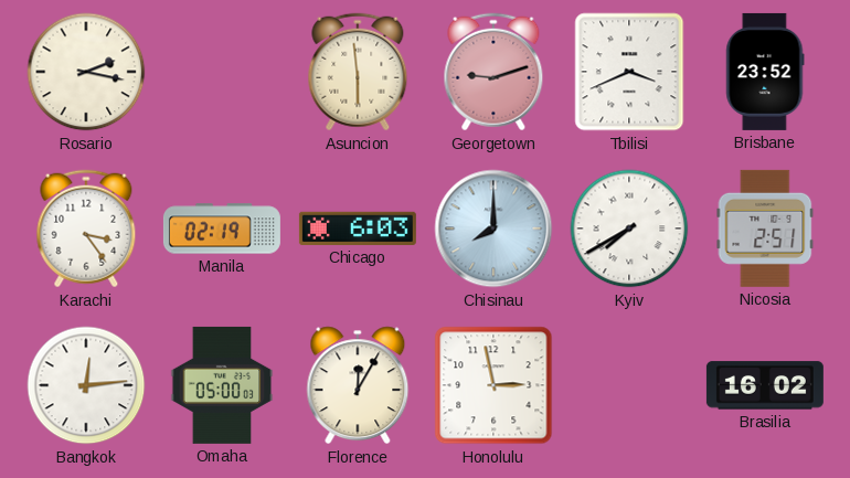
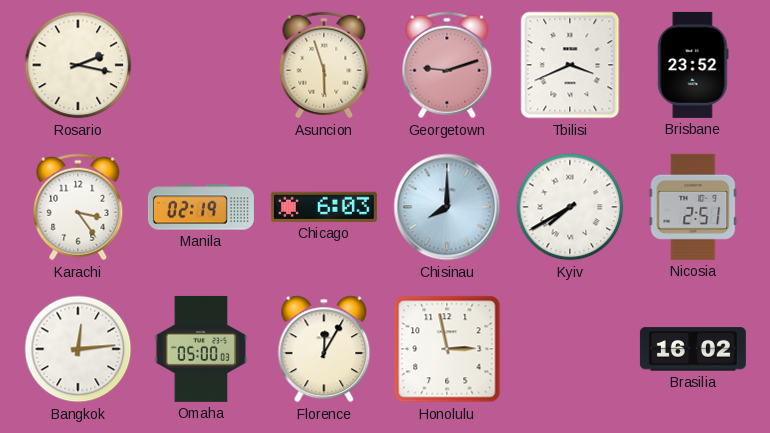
Asuncion: 5:59 -> 5:57
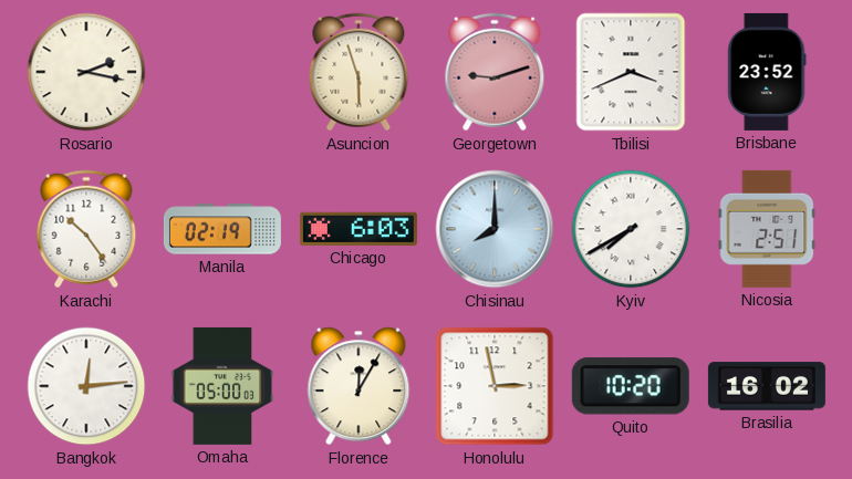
Karachi: 3:24 -> 10:24
Quito: none -> 10:20
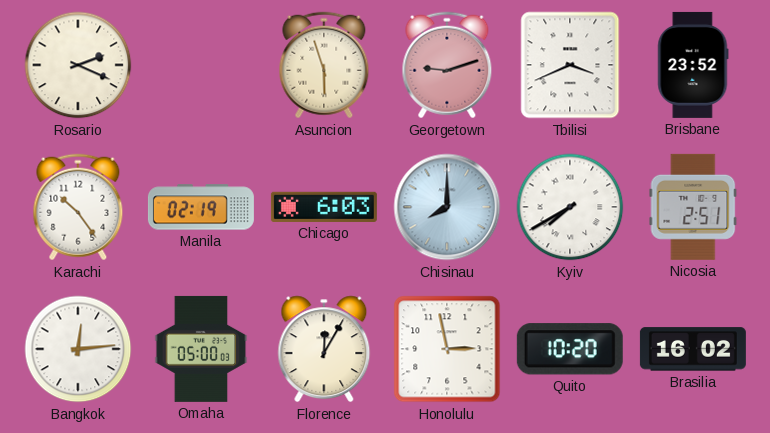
Rosario: 2:17 -> 2:19
